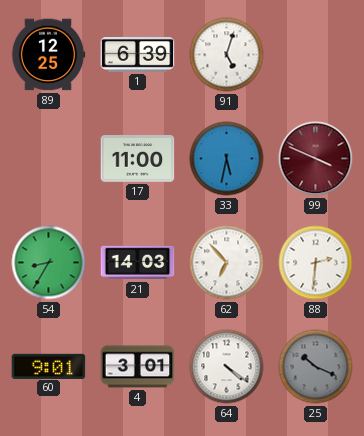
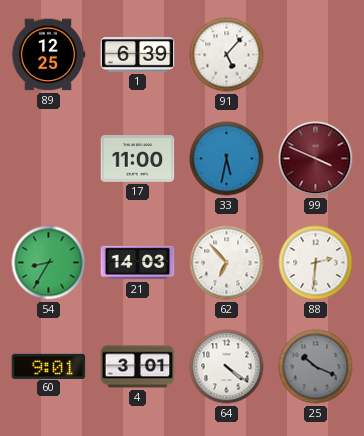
91: 5:03 -> 5:07
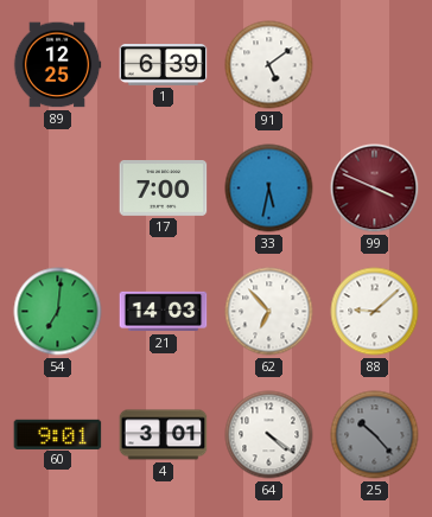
91: 5:07 -> 5:09
17: 11:00 -> 7:00
54: 8:35 -> 7:01
88: 2:31 -> 9:08
25: 10:19 -> 10:23
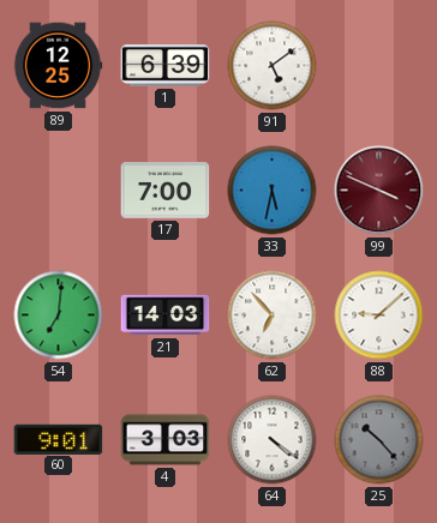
4: 3:01 -> 3:03
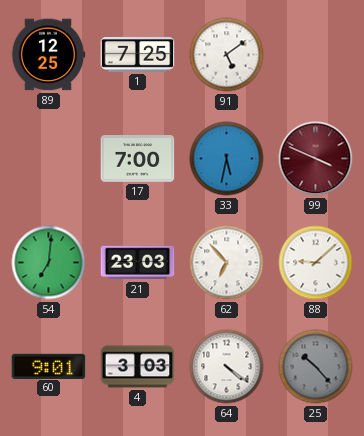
1: 6:39 -> 7:25
21: 14:03 -> 23:03
